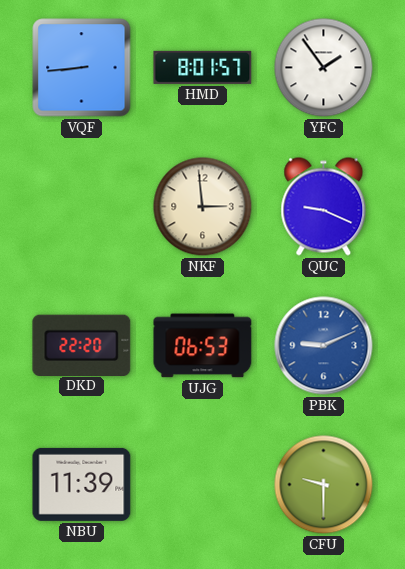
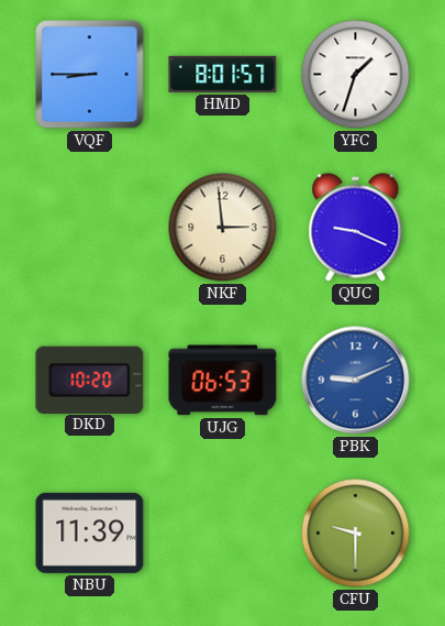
VQF: 8:44 -> 8:45
YFC: 1:54 -> 1:33
DKD: 22:20 -> 10:20
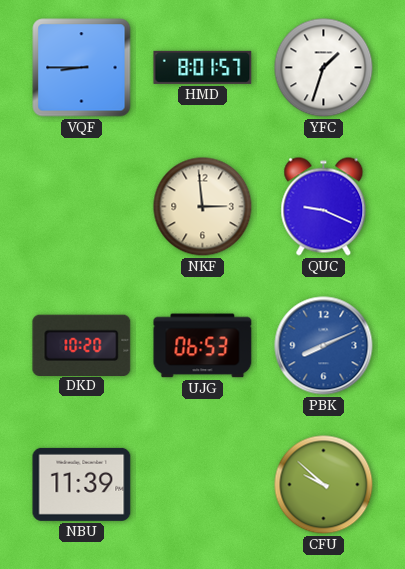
PBK: 9:11 -> 8:11
CFU: 9:30 -> 9:52
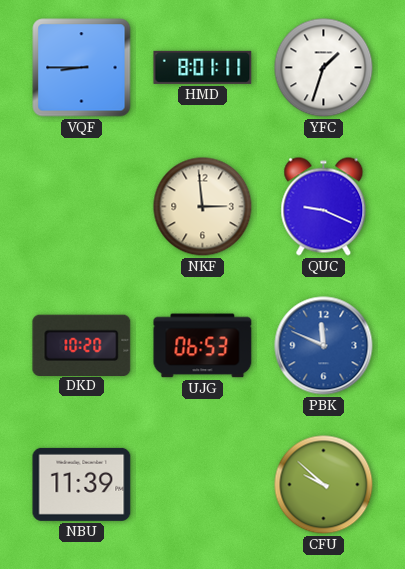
HMD: 8:01:57 -> 8:01:11
PBK: 8:11 -> 11:49
